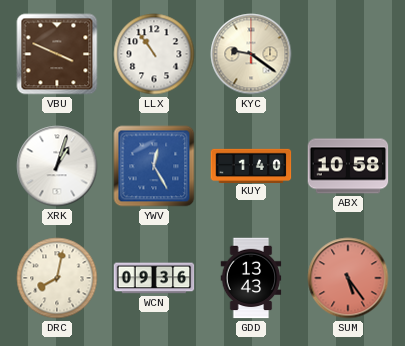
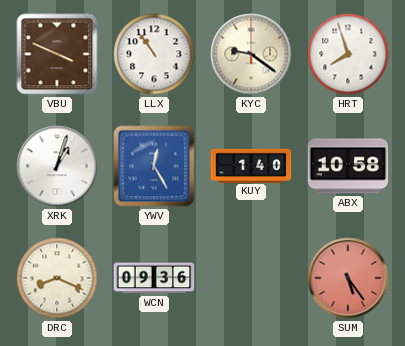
HRT: none -> 7:57
DRC: 8:02 -> 8:19
GDD: 13:43 -> none
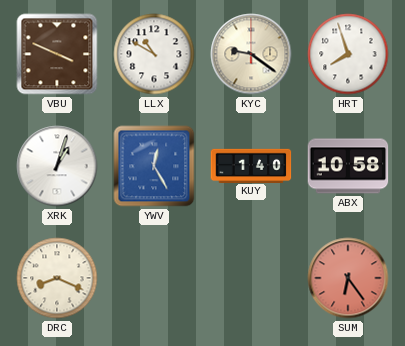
LLX: 10:54 -> 10:50
WCN: 09:36 -> none
SUM: 5:24 -> 6:24
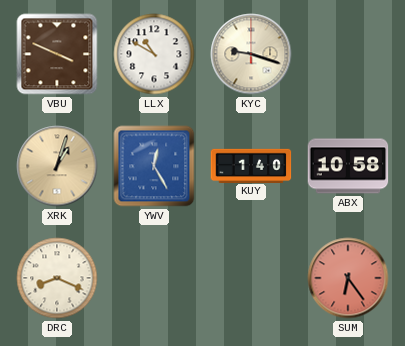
KYC: 9:21 -> 9:18
HRT: 7:57 -> none
XRK dial: white -> champagne
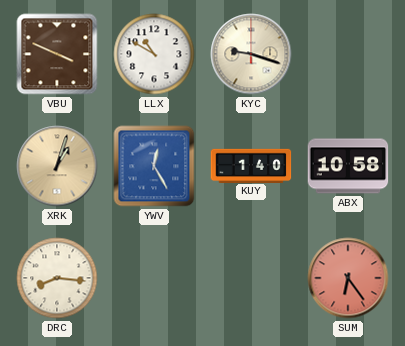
DRC: 8:19 -> 8:16
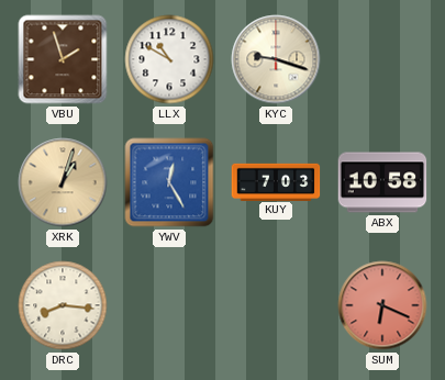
VBU: 3:49 -> 1:57
KUY: 1:40 -> 7:03
SUM: 6:24 -> 6:19
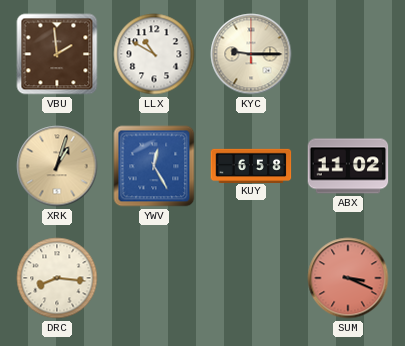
VBU: 1:57 -> 1:59
KYC: 9:18 -> 9:15
KUY: 7:03 -> 6:58
ABX: 10:58 -> 11:02
SUM: 6:19 -> 3:19
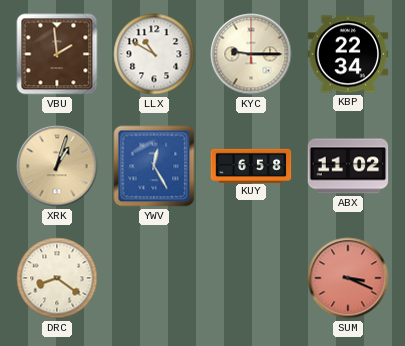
KBP: none -> 22:34
DRC: 8:16 -> 8:21
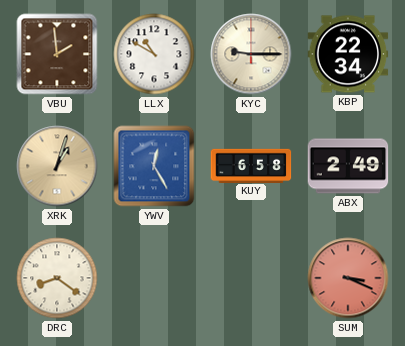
ABX: 11:02 -> 2:49
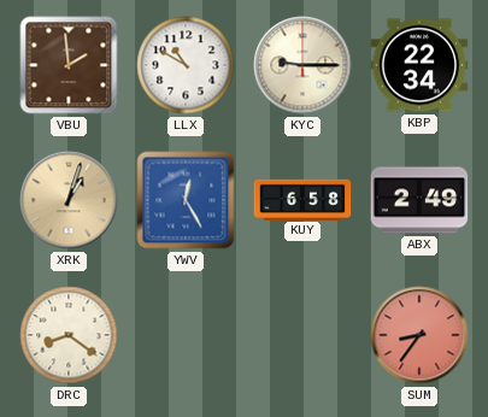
SUM: 3:19 -> 8:36
